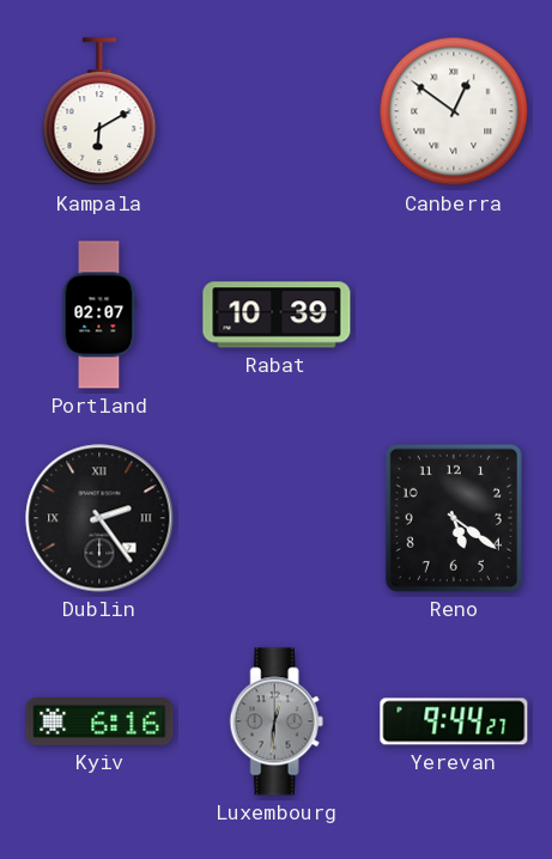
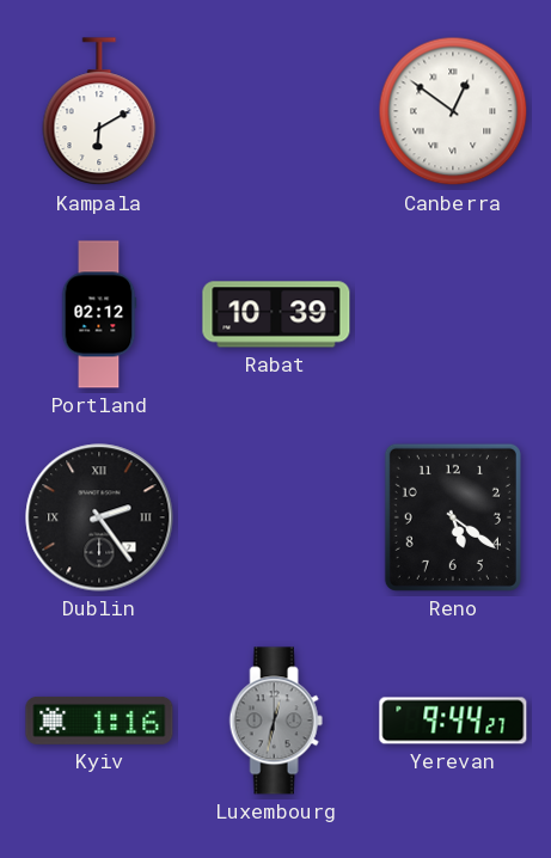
Portland: 02:07 -> 02:12
Kyiv: 6:16 -> 1:16
Luxembourg: 12:31 -> 12:32
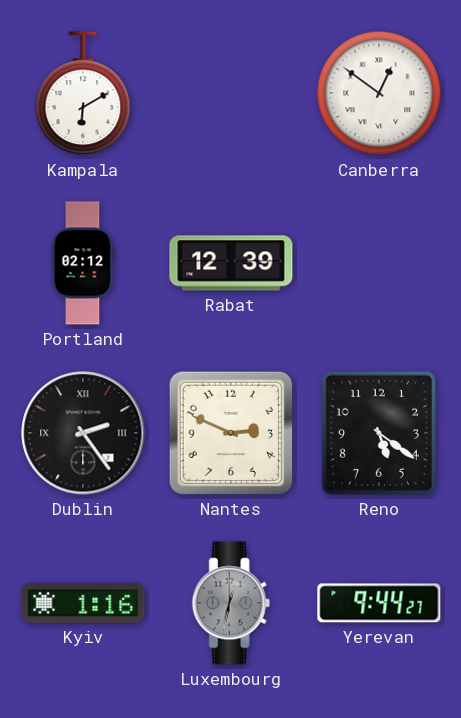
Rabat: 10:39 -> 12:39
Nantes: none -> 2:49
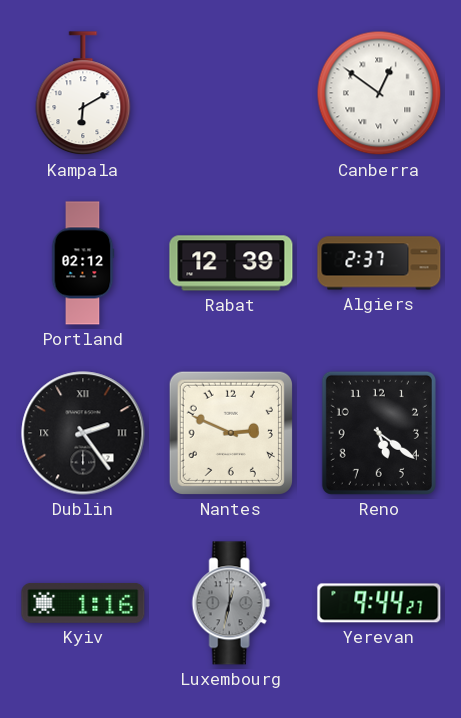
Algiers: none -> 2:37
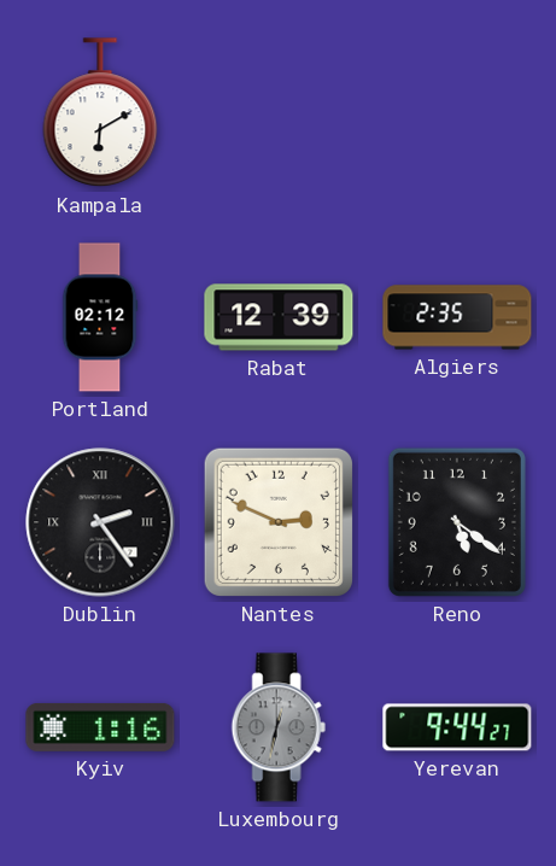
Canberra: 12:51 -> none
Algiers: 2:37 -> 2:35
